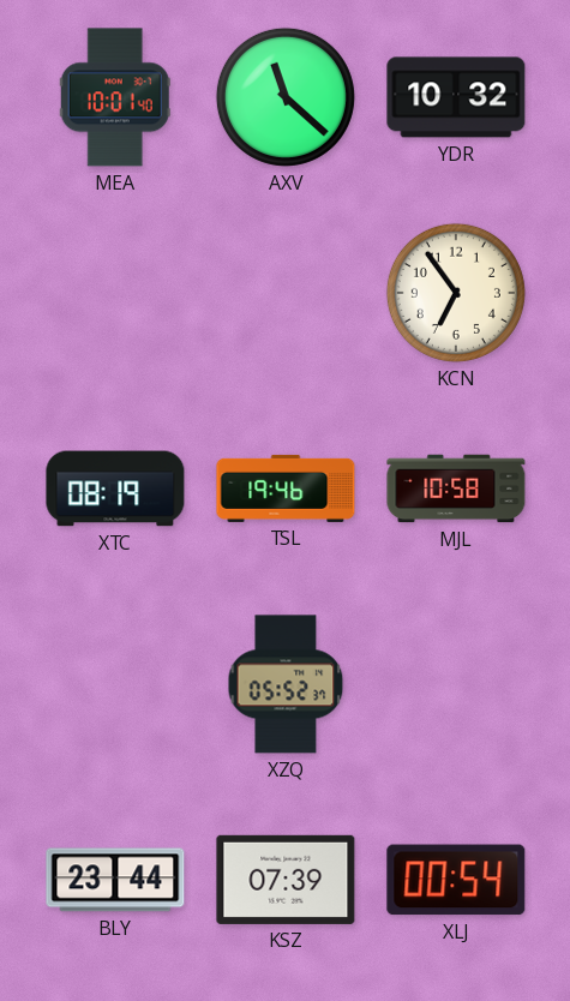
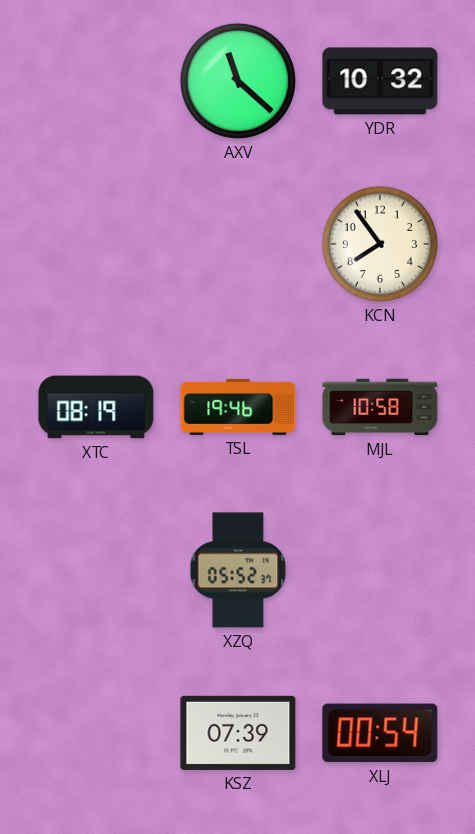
MEA: 10:01 -> none
KCN: 6:54 -> 7:54
BLY: 23:44 -> none
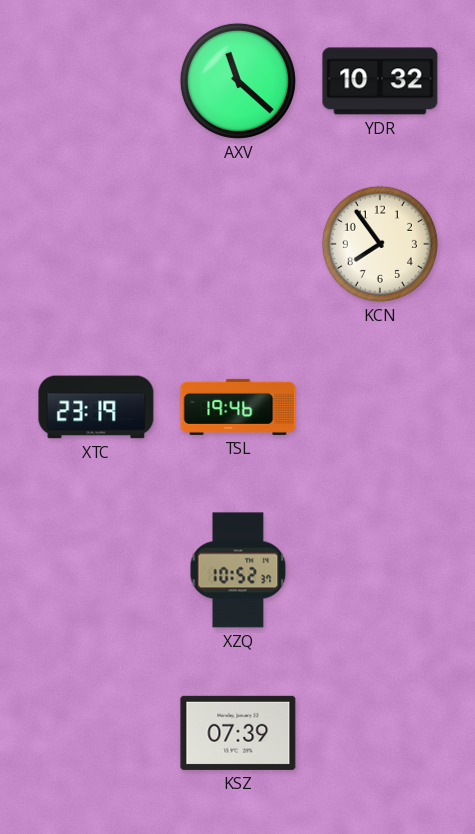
XTC: 08:19 -> 23:19
MJL: 10:58 -> none
XZQ: 05:52 -> 10:52
XLJ: 00:54 -> none
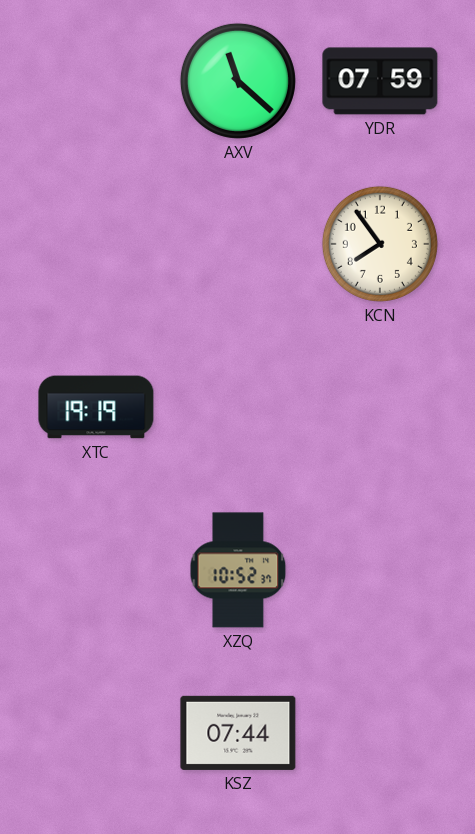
YDR: 10:32 -> 07:59
XTC: 23:19 -> 19:19
TSL: 19:46 -> none
KSZ: 07:39 -> 07:44
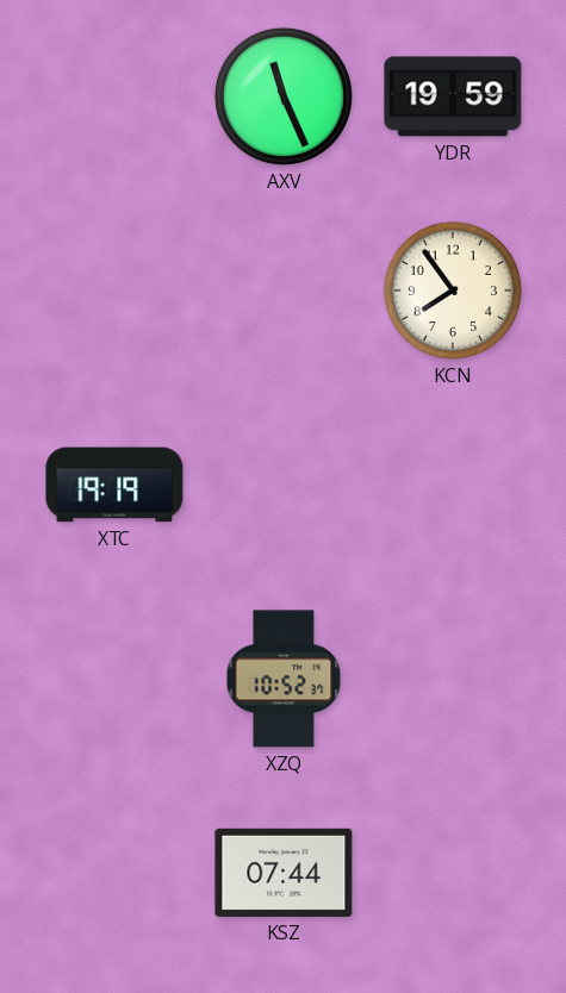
AXV: 11:22 -> 11:26
YDR: 07:59 -> 19:59
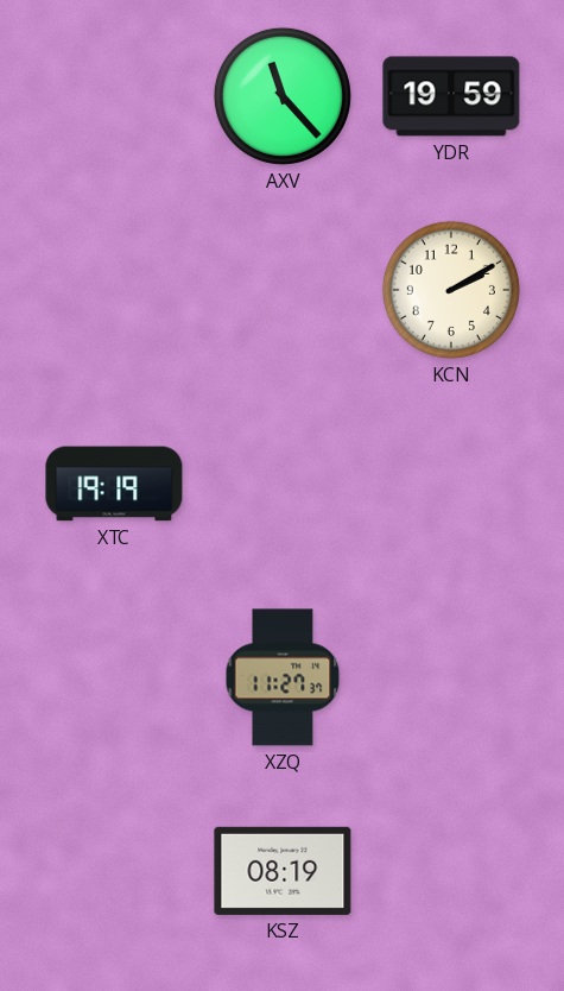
AXV: 11:26 -> 11:23
KCN: 7:54 -> 2:10
XZQ: 10:52 -> 11:27
KSZ: 07:44 -> 08:19
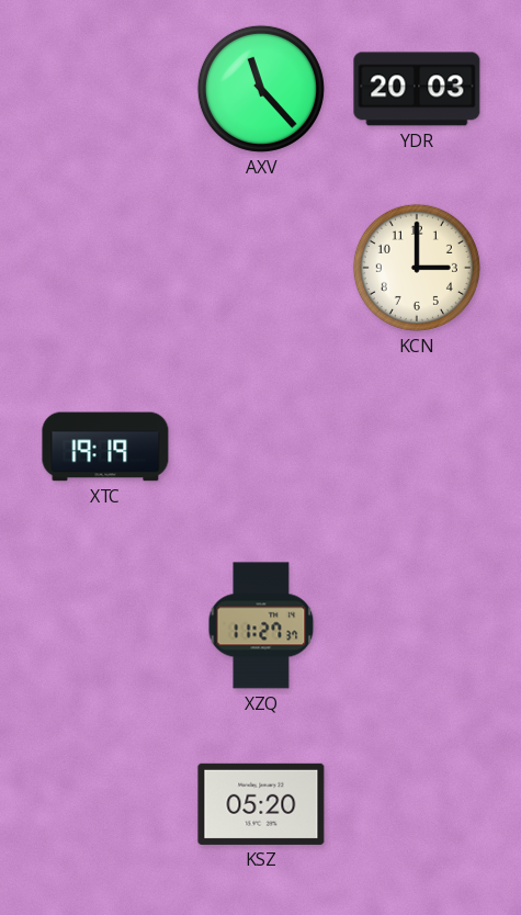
YDR: 19:59 -> 20:03
KCN: 2:10 -> 3:00
KSZ: 08:19 -> 05:20
